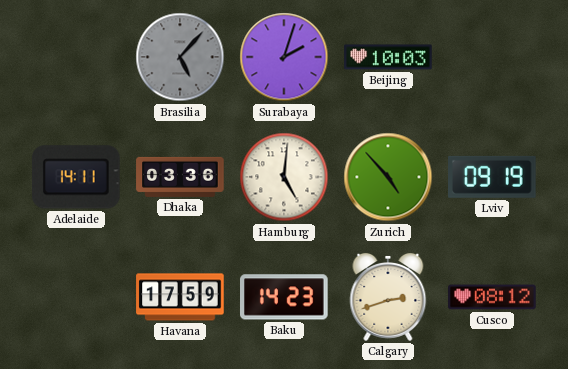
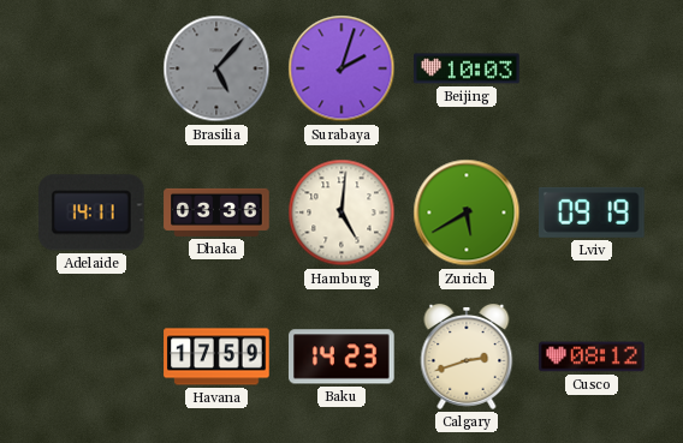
Zurich: 4:53 -> 5:40
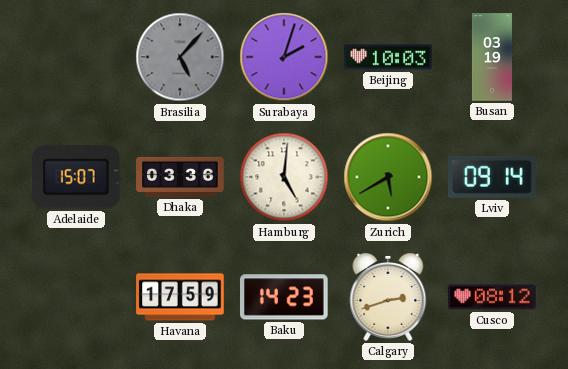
Busan: none -> 03:19
Adelaide: 14:11 -> 15:07
Lviv: 09:19 -> 09:14
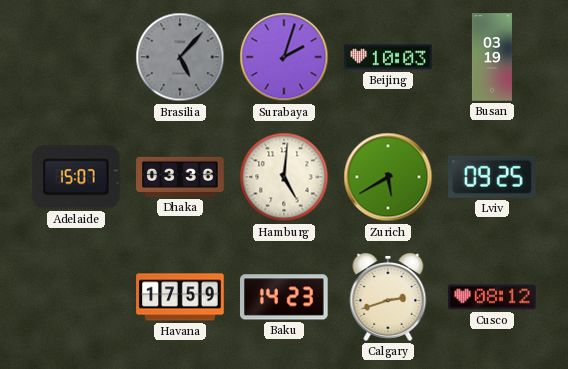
Lviv: 09:14 -> 09:25
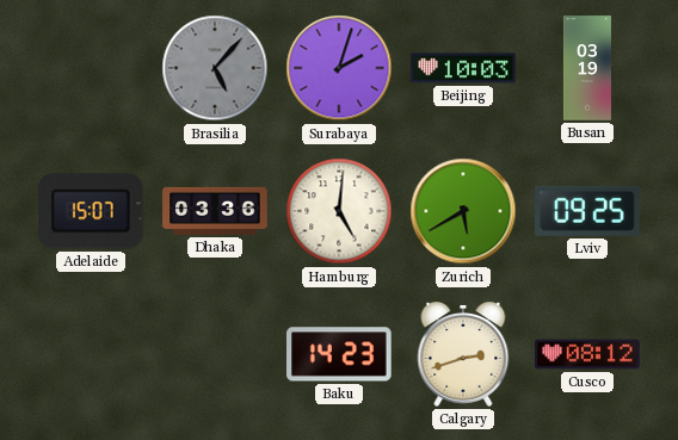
Havana: 17:59 -> none
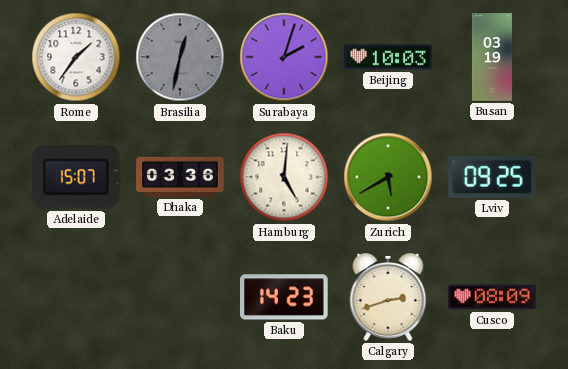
Rome: none -> 1:36
Brasilia: 5:07 -> 12:32
Cusco: 08:12 -> 08:09
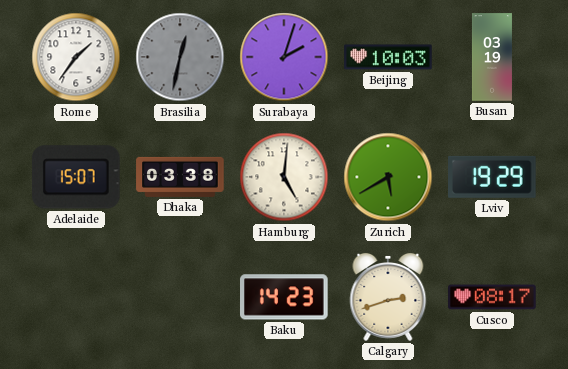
Dhaka: 03:36 -> 03:38
Lviv: 09:25 -> 19:29
Cusco: 08:09 -> 08:17
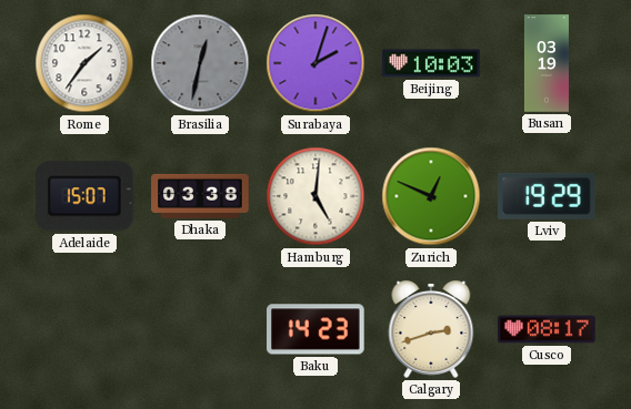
Zurich: 5:40 -> 12:49
